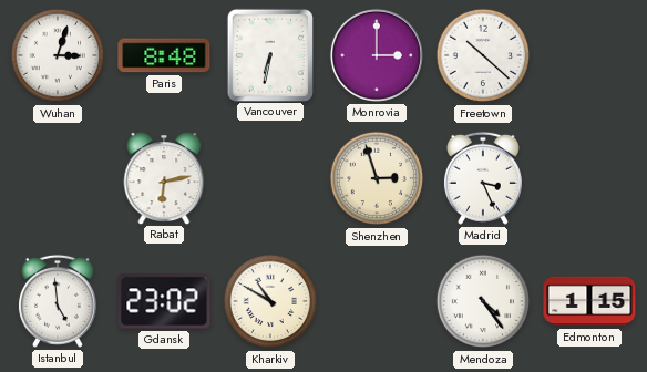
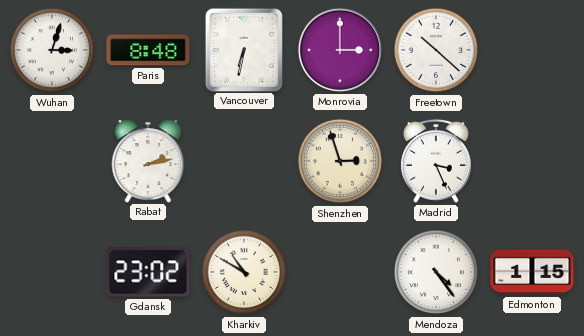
Rabat: 6:13 -> 2:13
Istanbul: 4:59 -> none
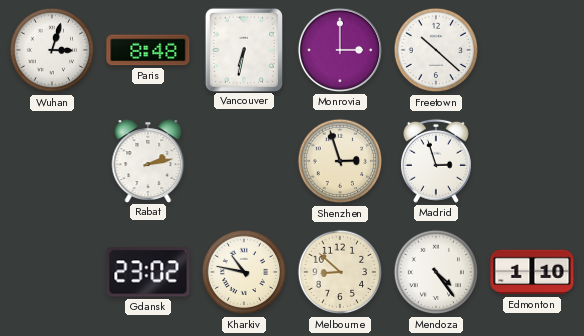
Madrid: 3:26 -> 2:57
Kharkiv: 10:50 -> 10:47
Melbourne: none -> 8:52
Edmonton: 1:15 -> 1:10
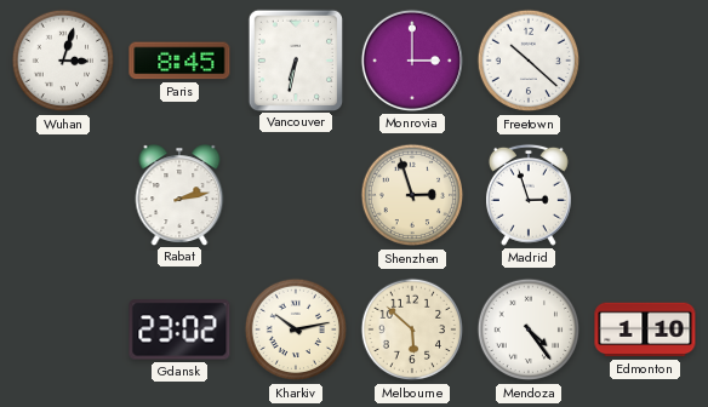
Paris: 8:48 -> 8:45
Kharkiv: 10:47 -> 10:13
Melbourne: 8:52 -> 5:52
